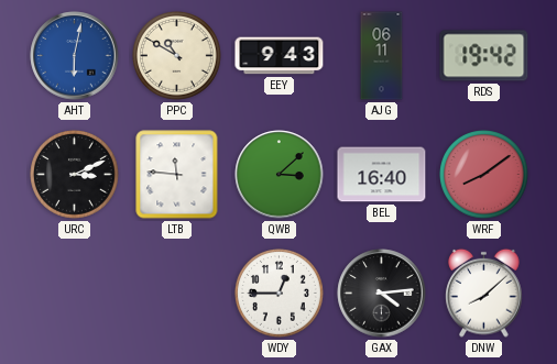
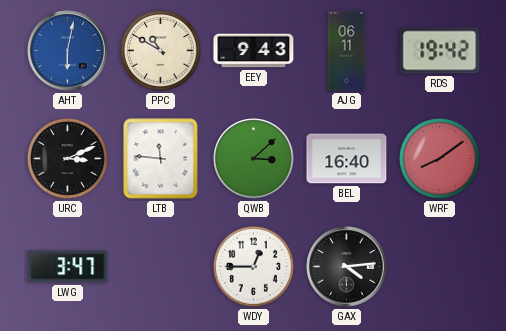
LWG: none -> 3:47
DNW: 8:08 -> none
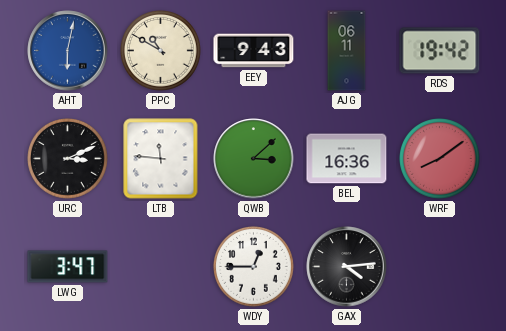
BEL: 16:40 -> 16:36
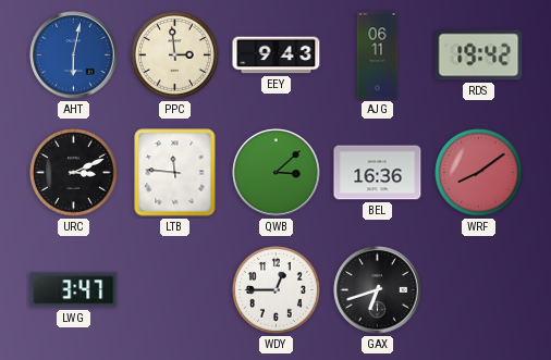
PPC: 10:50 -> 2:59
GAX: 4:14 -> 6:42
